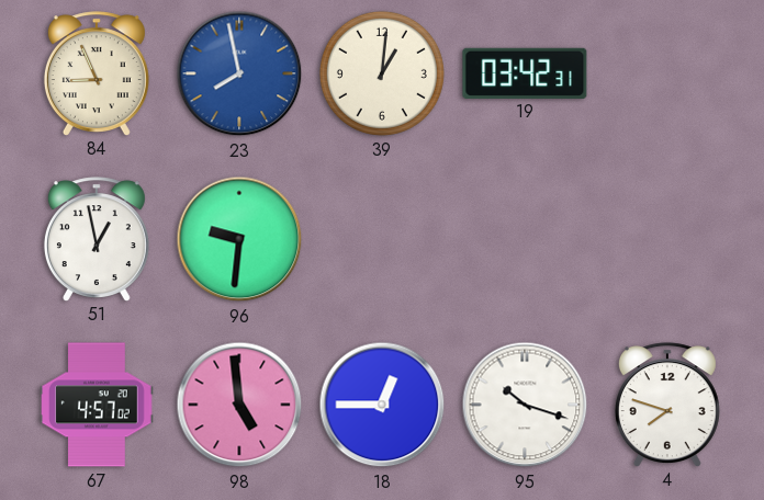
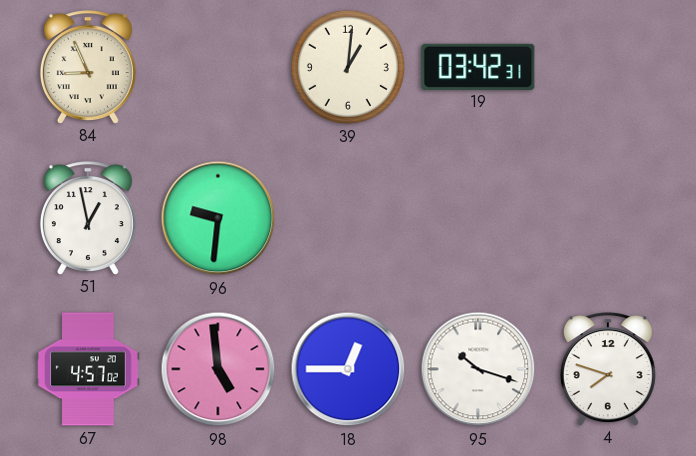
23: 7:58 -> none
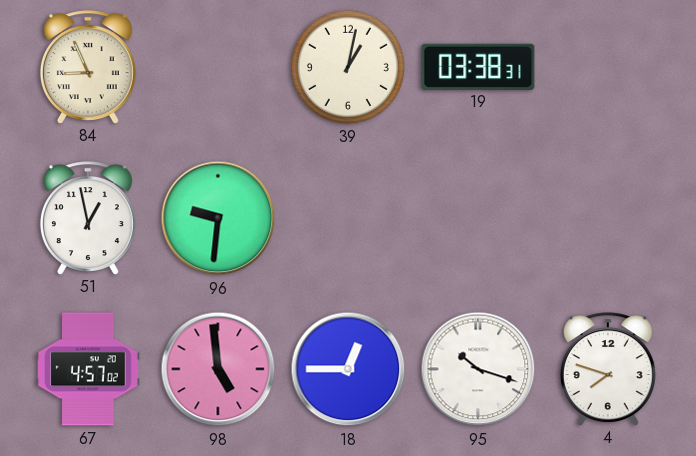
39: 1:01 -> 1:02
19: 03:42 -> 03:38
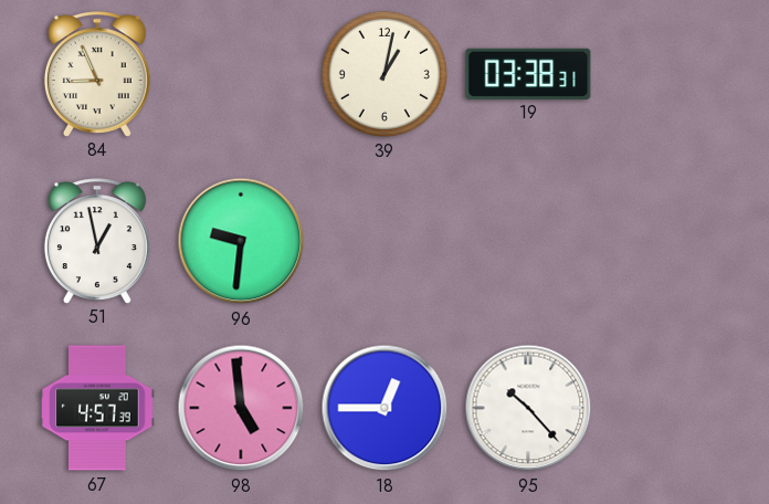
67: 4:57:02 -> 4:57:39
95: 10:18 -> 10:23
4: 7:48 -> none
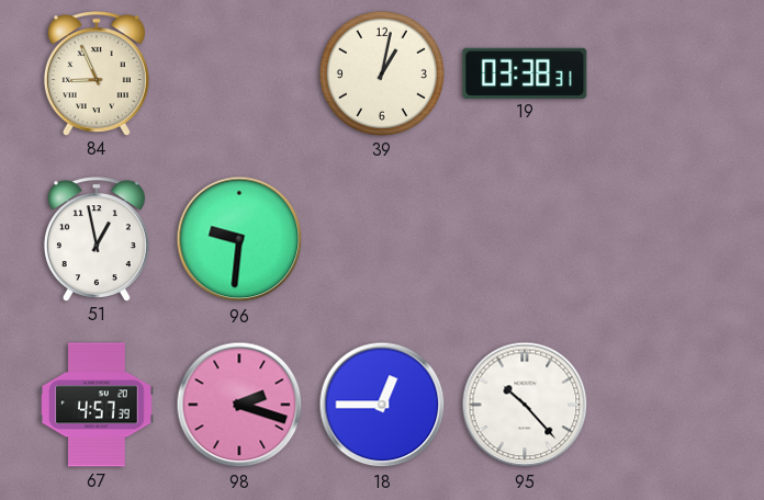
98: 4:59 -> 2:18
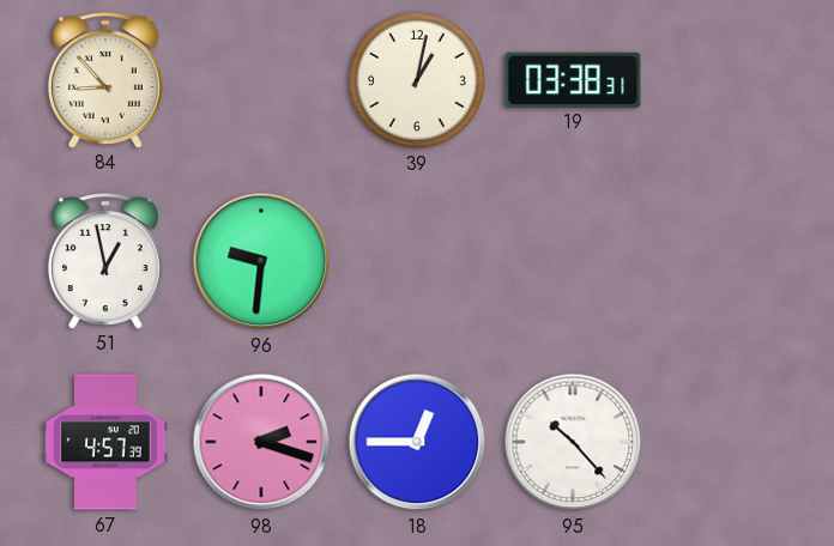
84: 8:56 -> 8:53
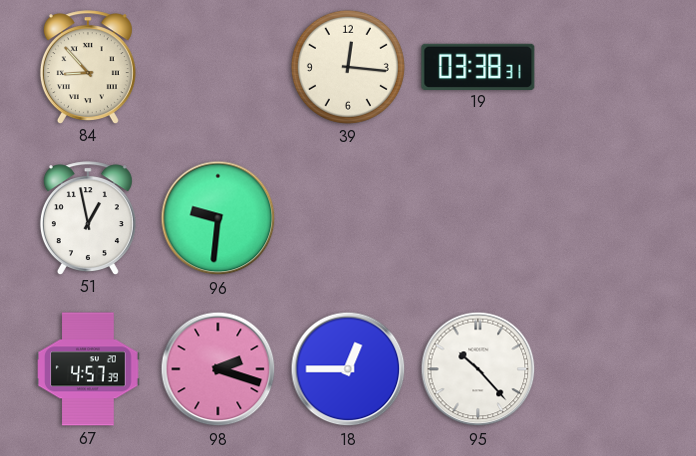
39: 1:02 -> 12:16
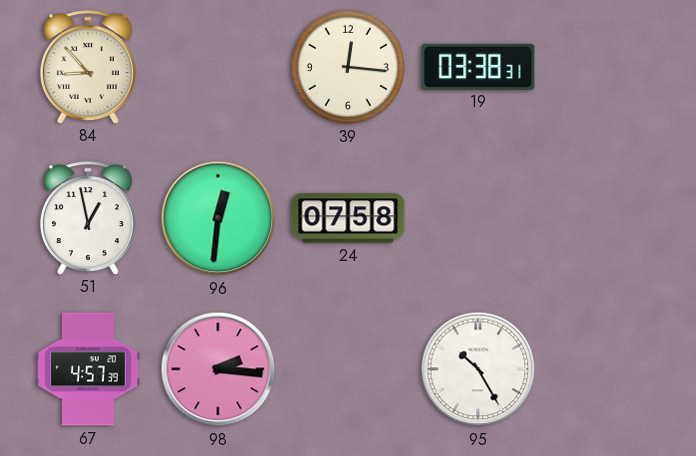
96: 9:31 -> 12:31
24: none -> 07:58
98: 2:18 -> 2:16
18: 12:45 -> none
95: 10:23 -> 10:25
